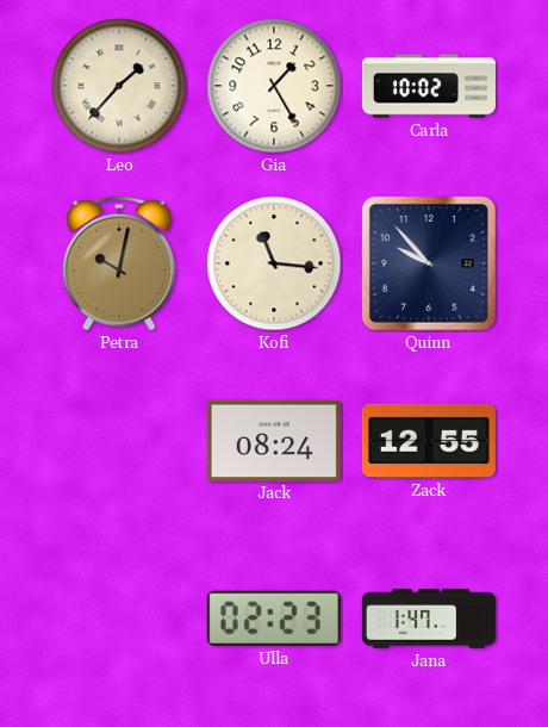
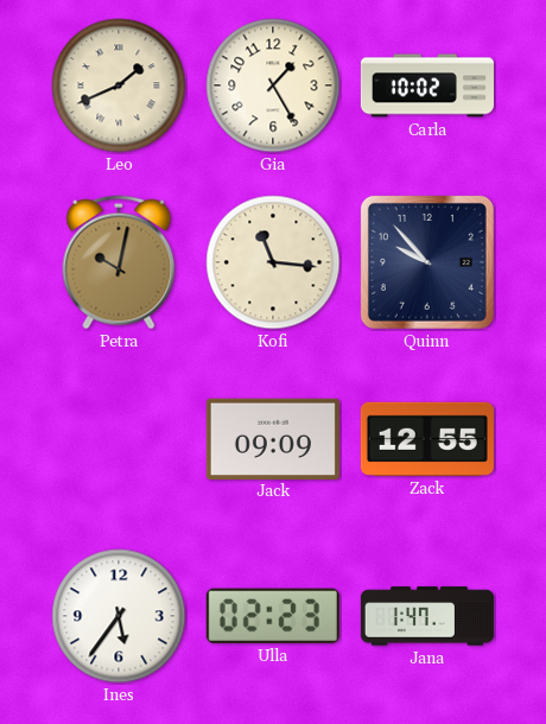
Leo: 1:37 -> 1:41
Jack: 08:24 -> 09:09
Ines: none -> 5:36
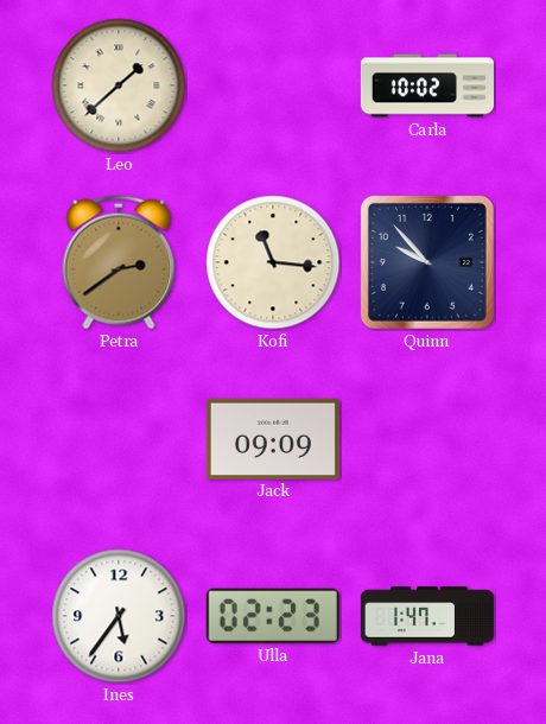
Leo: 1:41 -> 1:38
Gia: 1:25 -> none
Petra: 10:02 -> 2:39
Zack: 12:55 -> none
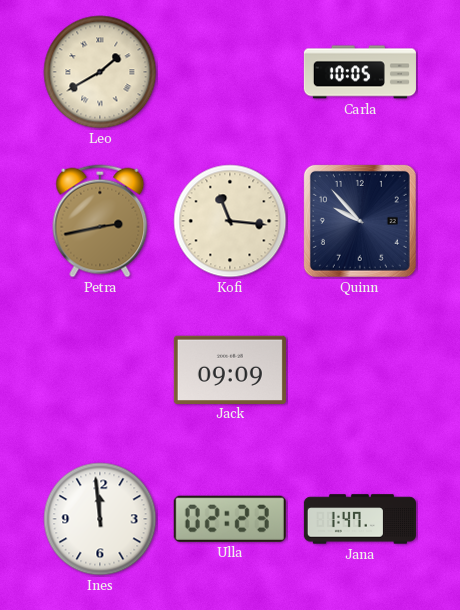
Leo: 1:38 -> 1:40
Carla: 10:02 -> 10:05
Petra: 2:39 -> 2:43
Ines: 5:36 -> 11:59
